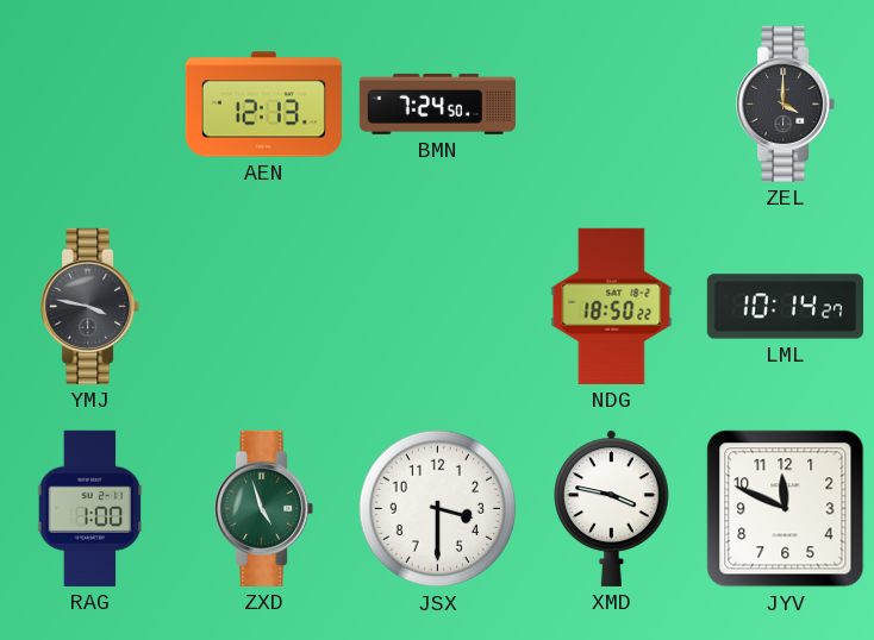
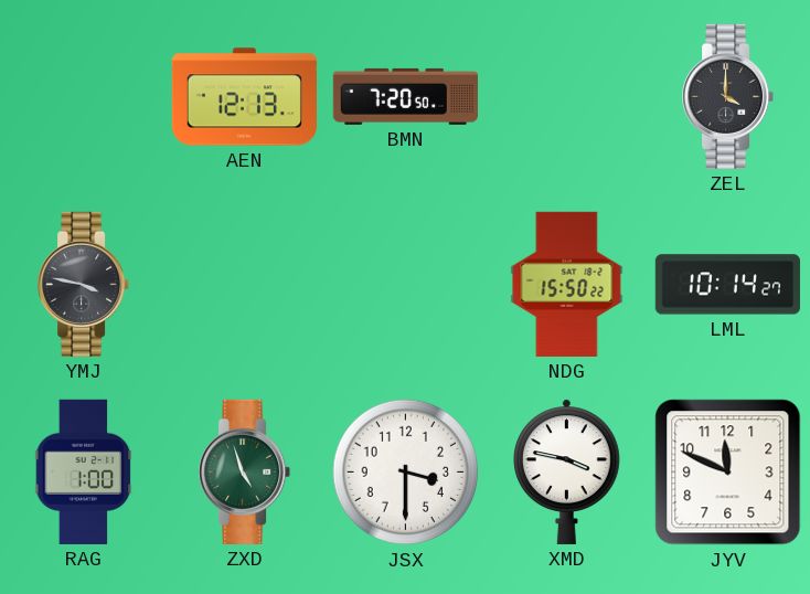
BMN: 7:24 -> 7:20
NDG: 18:50 -> 15:50
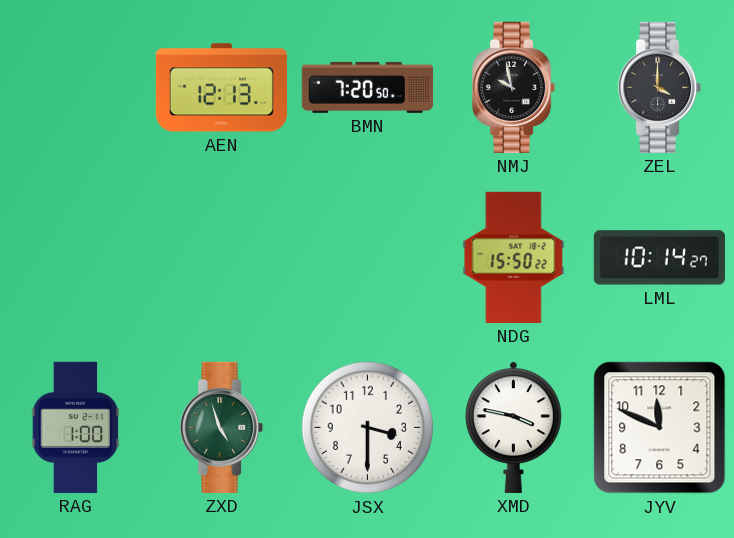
NMJ: none -> 9:58
YMJ: 3:47 -> none
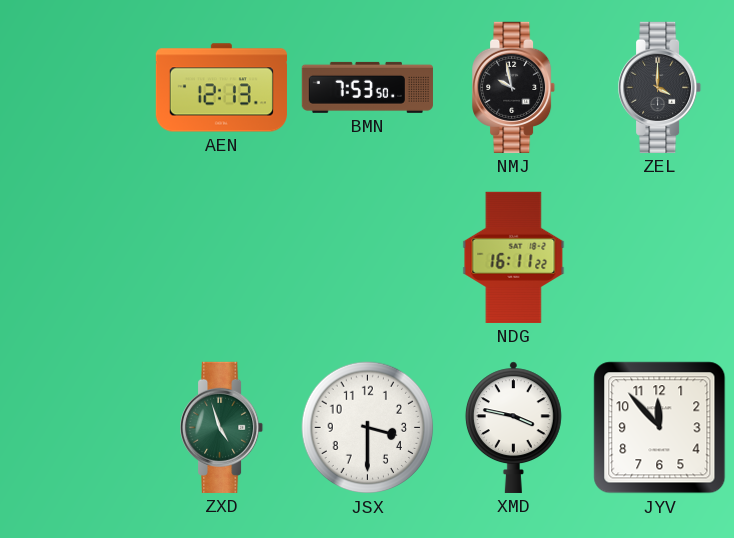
BMN: 7:20 -> 7:53
NDG: 15:50 -> 16:11
LML: 10:14 -> none
RAG: 1:00 -> none
JYV: 11:49 -> 11:53
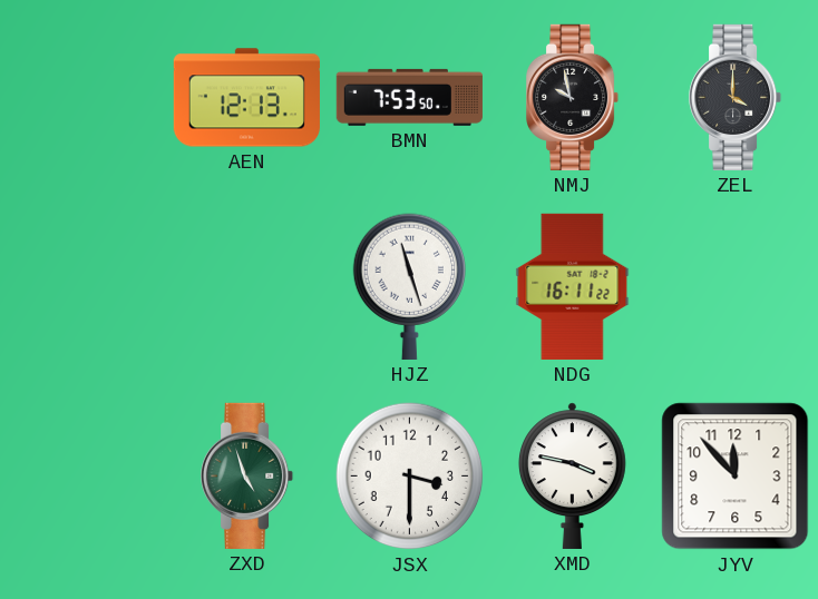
HJZ: none -> 11:27
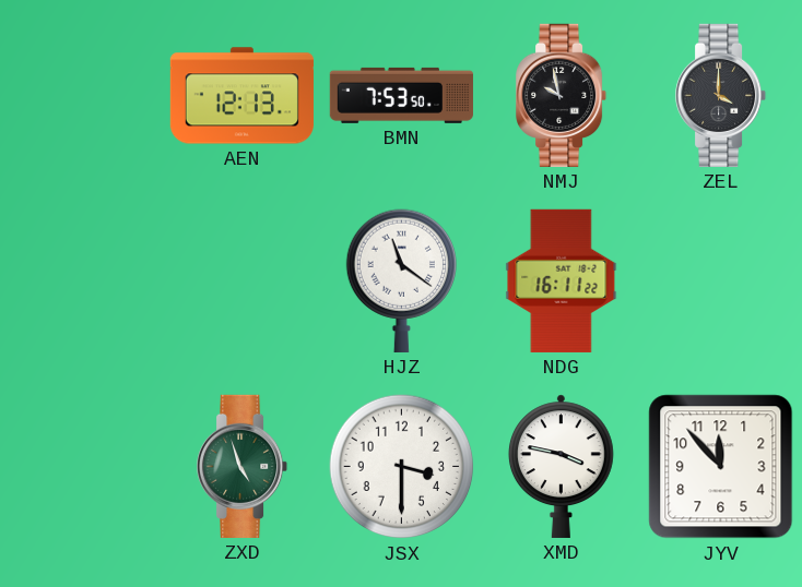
HJZ: 11:27 -> 11:21
